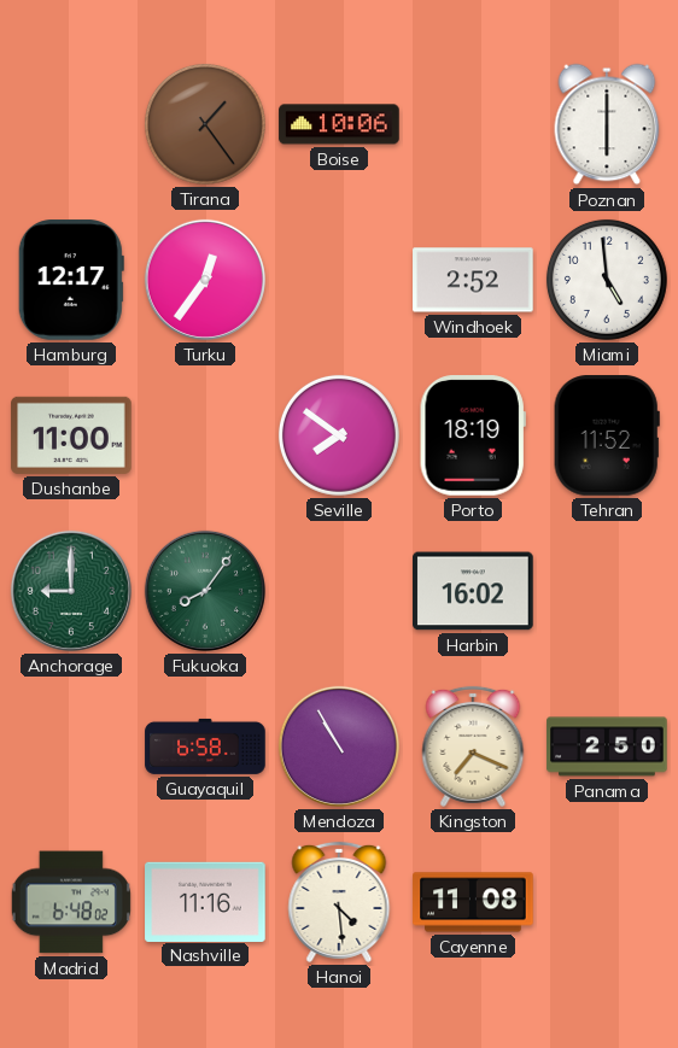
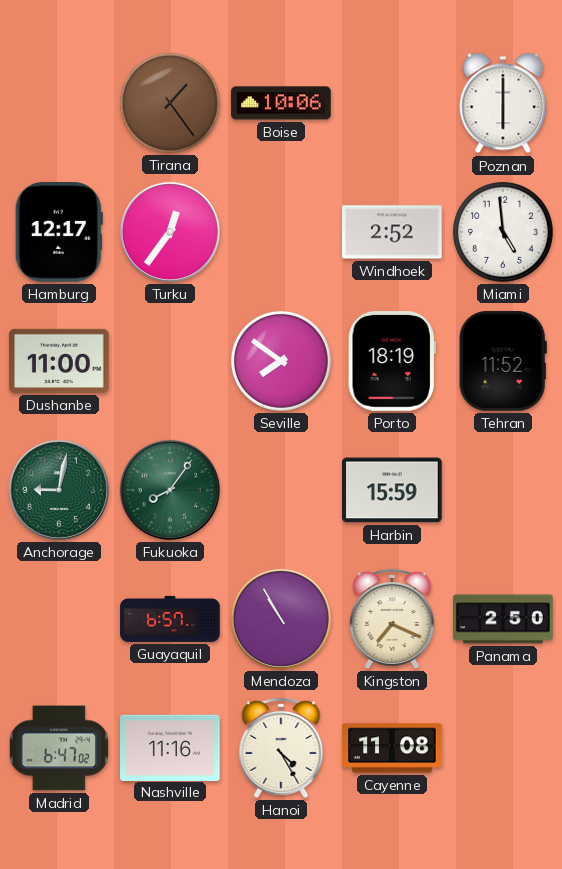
Anchorage: 9:00 -> 9:02
Harbin: 16:02 -> 15:59
Guayaquil: 6:58 -> 6:57
Madrid: 6:48 -> 6:47
Hanoi: 4:29 -> 4:25
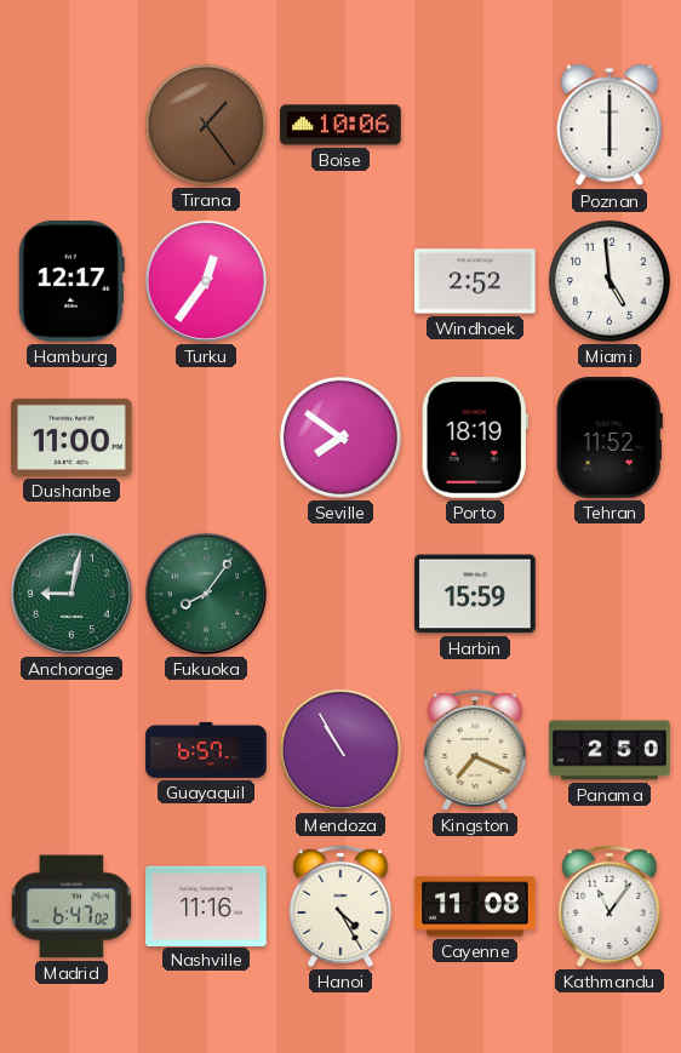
Kathmandu: none -> 11:06
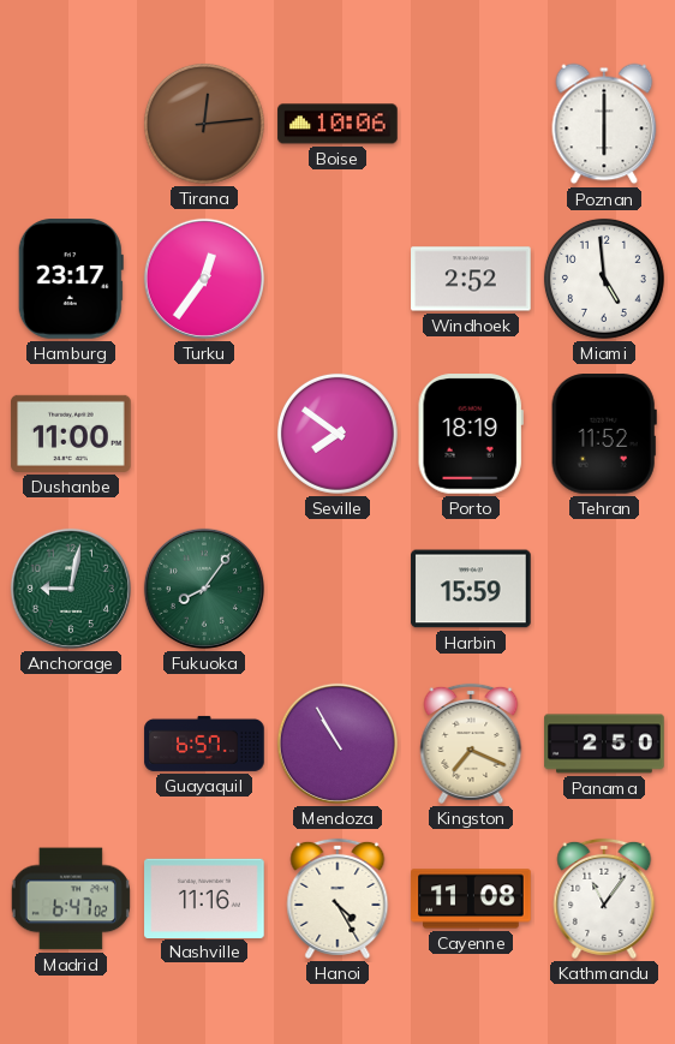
Tirana: 1:24 -> 12:14
Hamburg: 12:17 -> 23:17
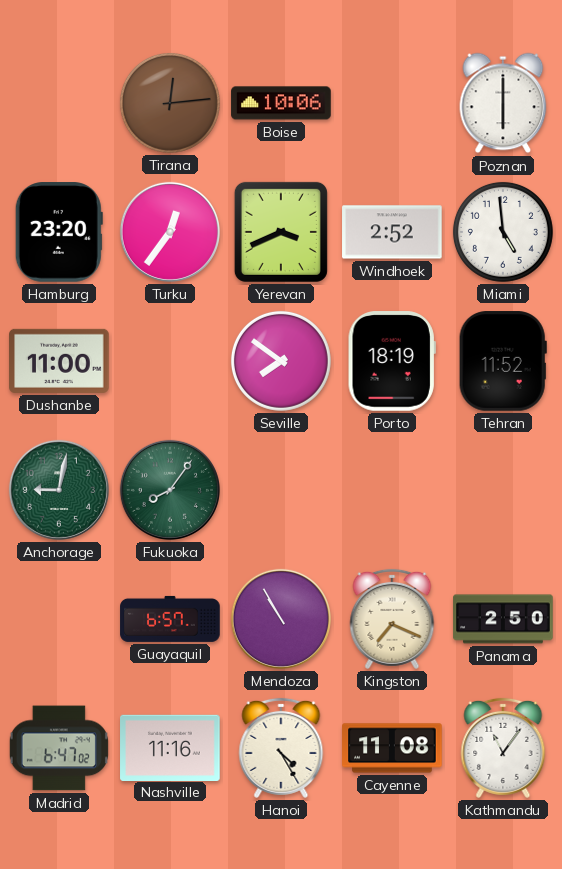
Hamburg: 23:17 -> 23:20
Yerevan: none -> 3:41
Harbin: 15:59 -> none
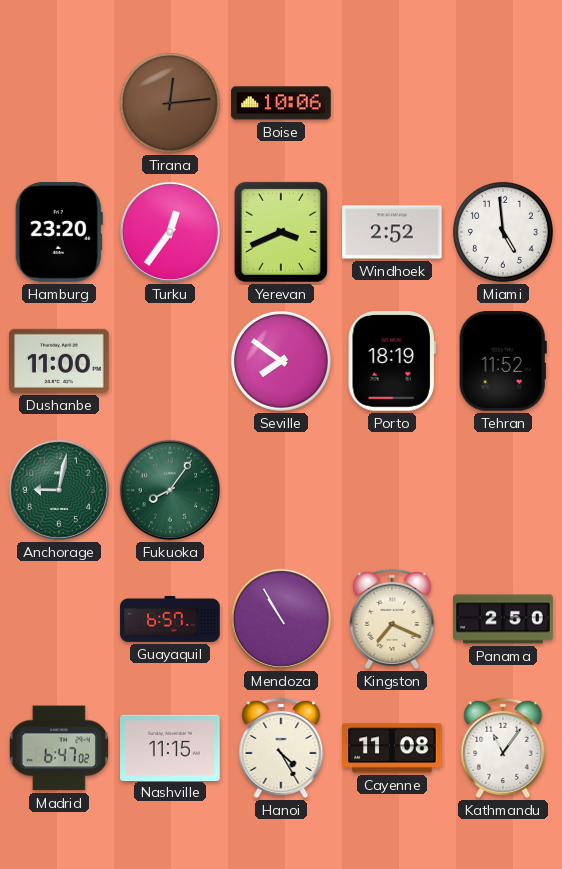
Poznan: 6:00 -> none
Nashville: 11:16 -> 11:15
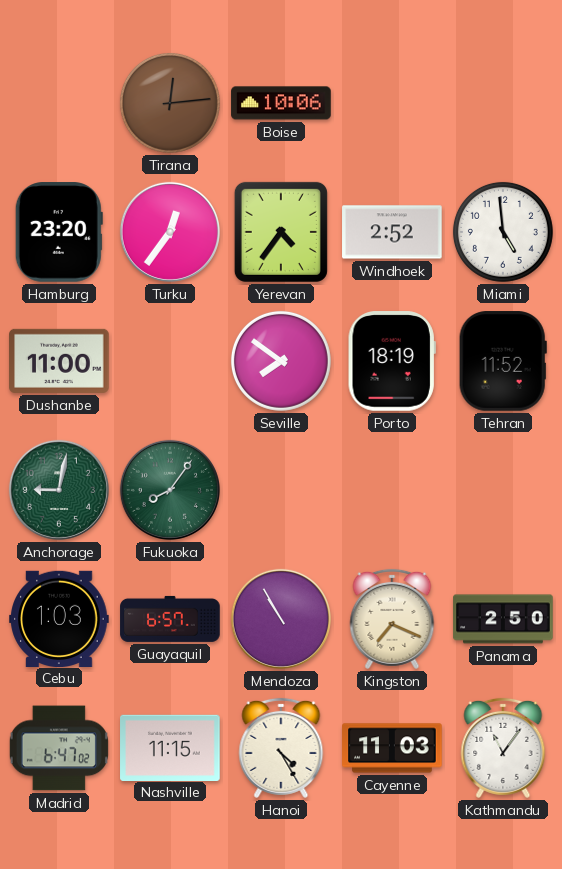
Yerevan: 3:41 -> 4:36
Cebu: none -> 1:03
Cayenne: 11:08 -> 11:03
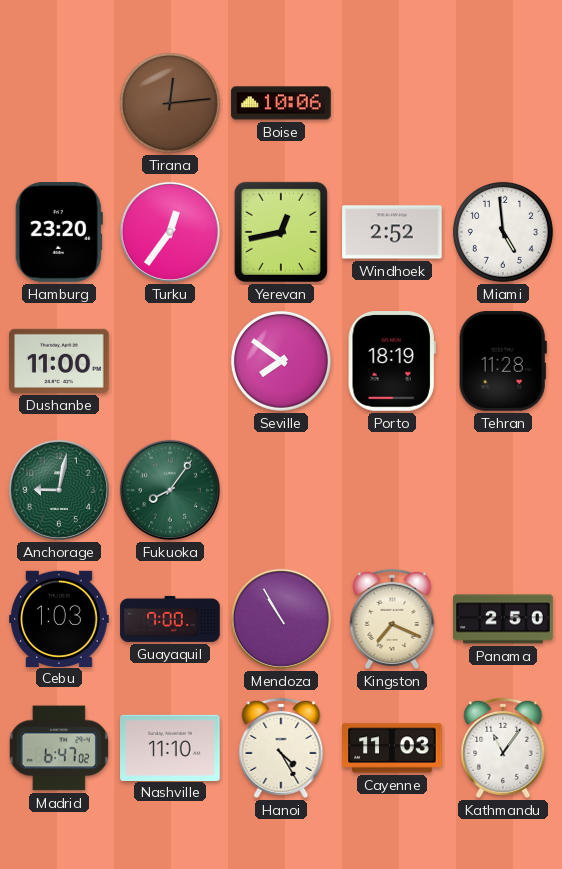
Yerevan: 4:36 -> 12:43
Tehran: 11:52 -> 11:28
Guayaquil: 6:57 -> 7:00
Nashville: 11:15 -> 11:10
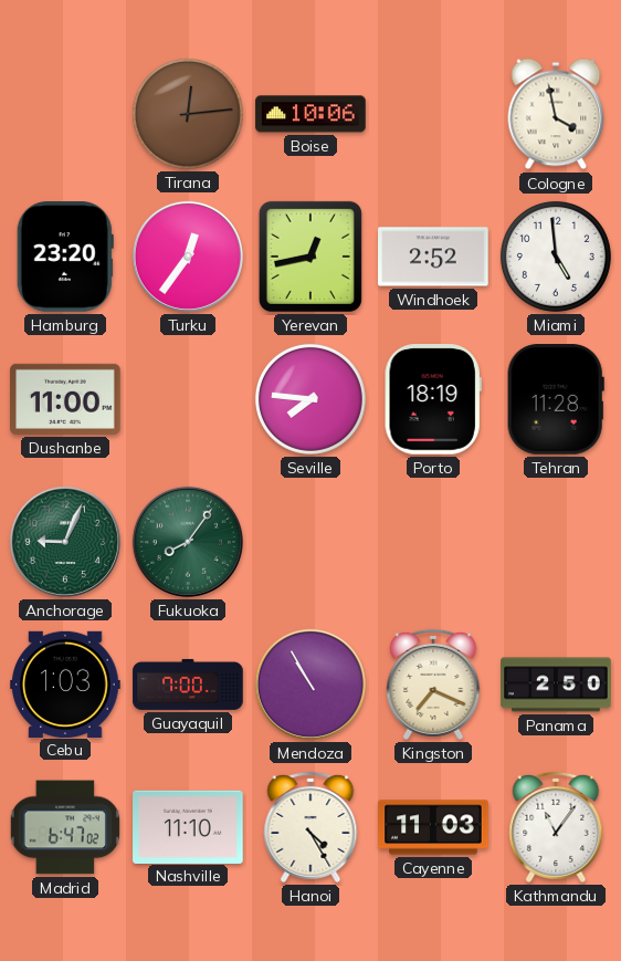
Cologne: none -> 3:58
Seville: 7:51 -> 7:46
Anchorage: 9:02 -> 9:04
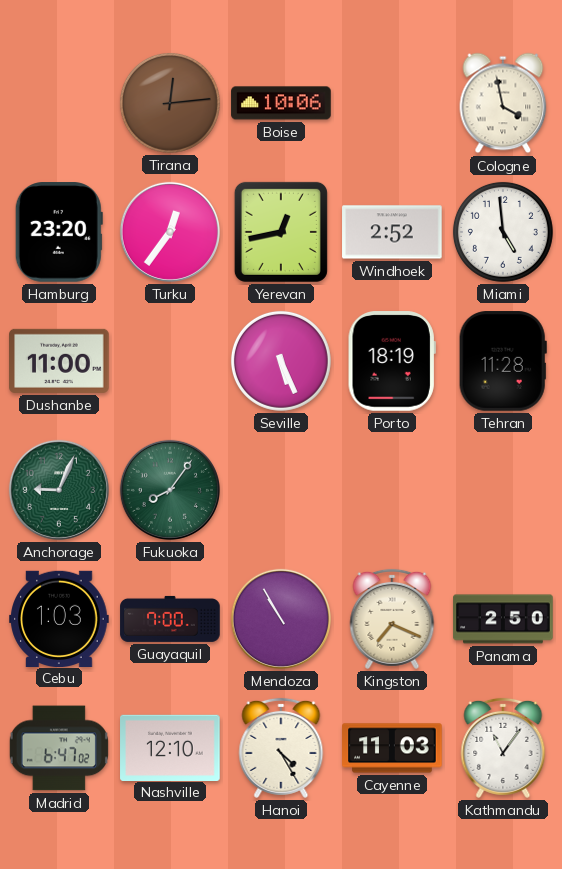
Seville: 7:46 -> 5:26
Nashville: 11:10 -> 12:10
